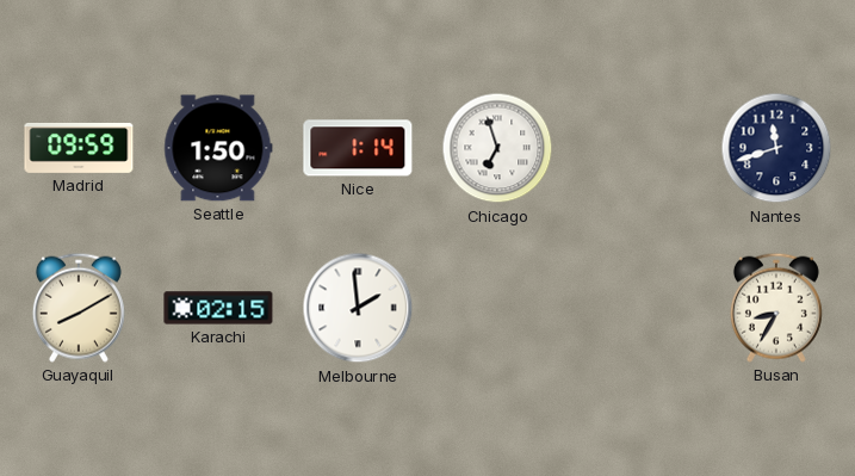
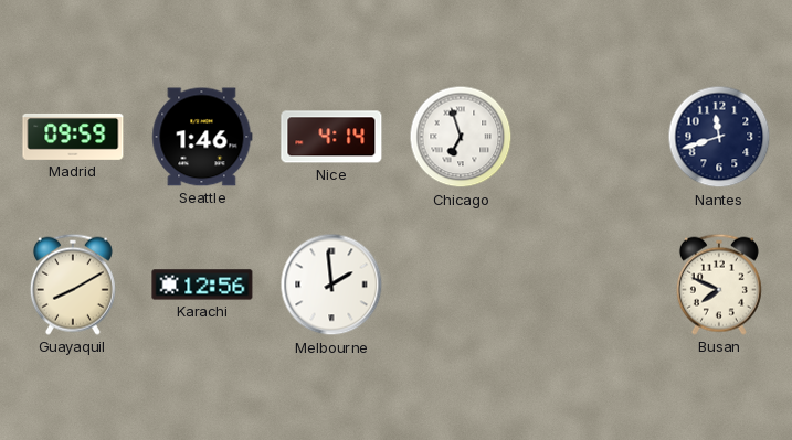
Seattle: 1:50 -> 1:46
Nice: 1:14 -> 4:14
Karachi: 02:15 -> 12:56
Busan: 8:35 -> 7:49
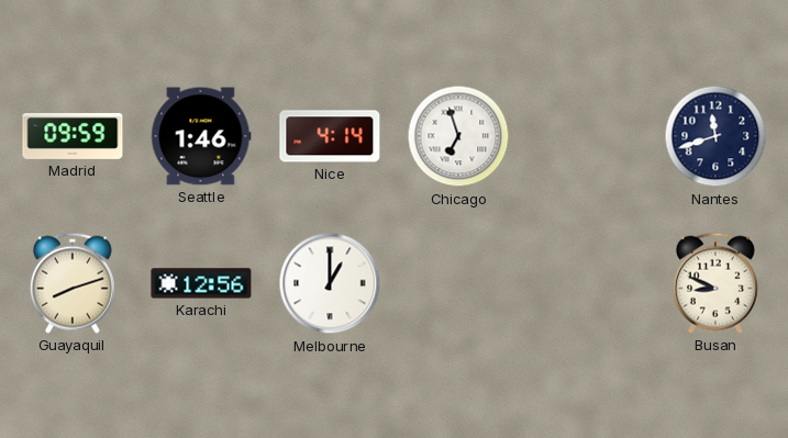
Guayaquil: 8:10 -> 8:12
Melbourne: 1:59 -> 1:00
Busan: 7:49 -> 8:49
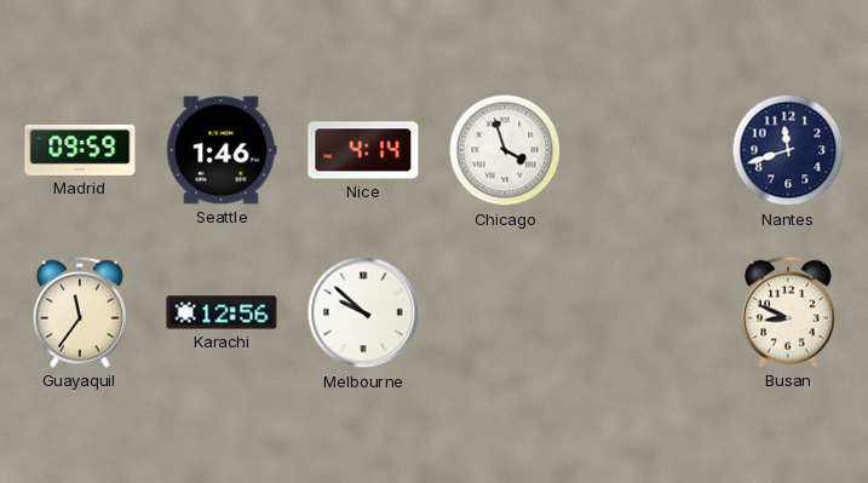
Chicago: 6:57 -> 3:57
Guayaquil: 8:12 -> 11:36
Melbourne: 1:00 -> 9:52
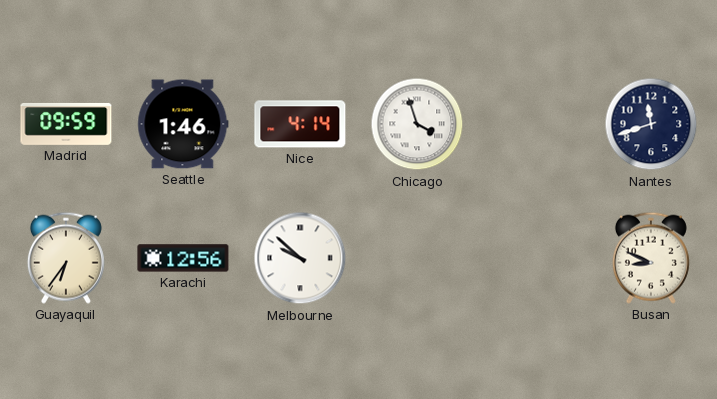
Guayaquil: 11:36 -> 6:36
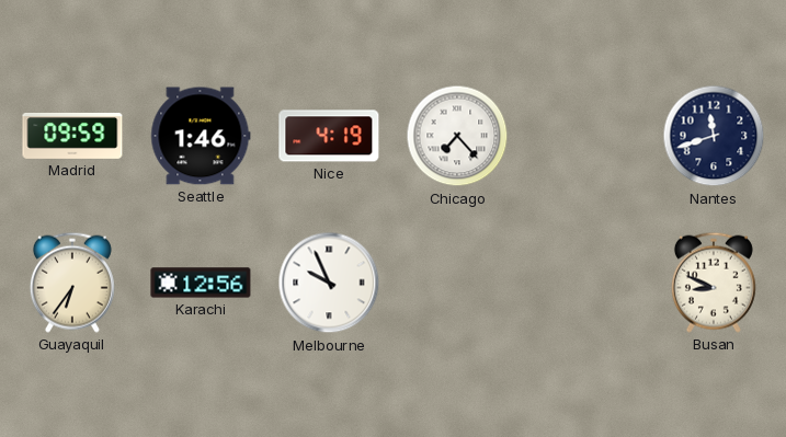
Nice: 4:14 -> 4:19
Chicago: 3:57 -> 7:23
Melbourne: 9:52 -> 9:56
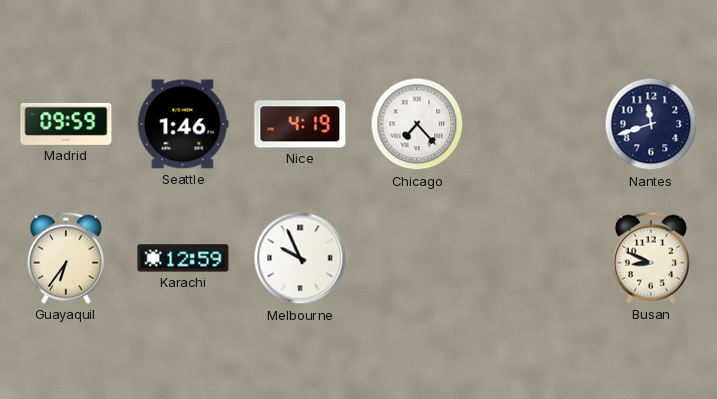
Karachi: 12:56 -> 12:59
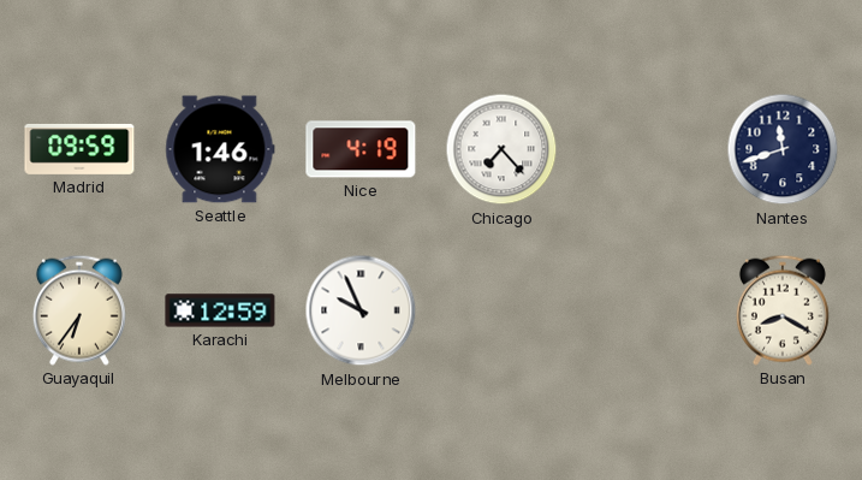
Busan: 8:49 -> 8:20
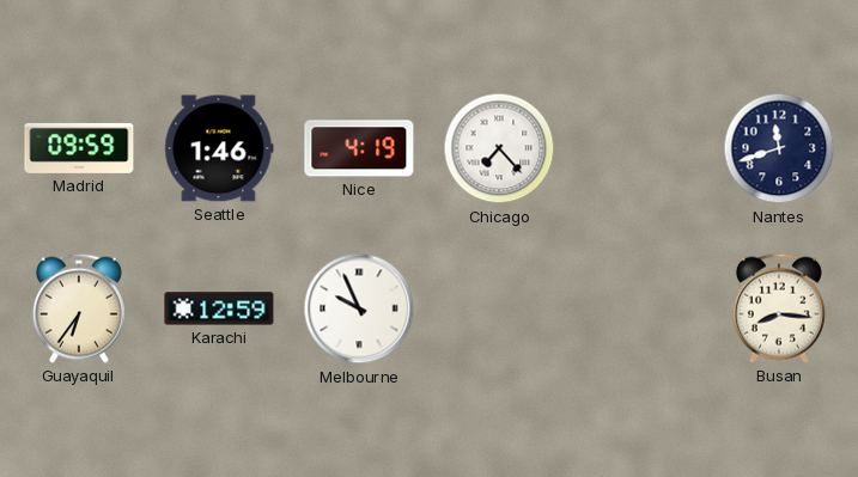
Busan: 8:20 -> 8:16
